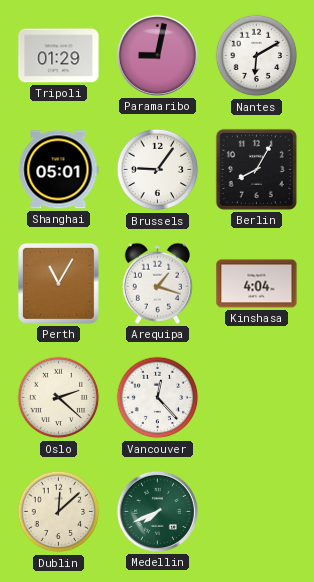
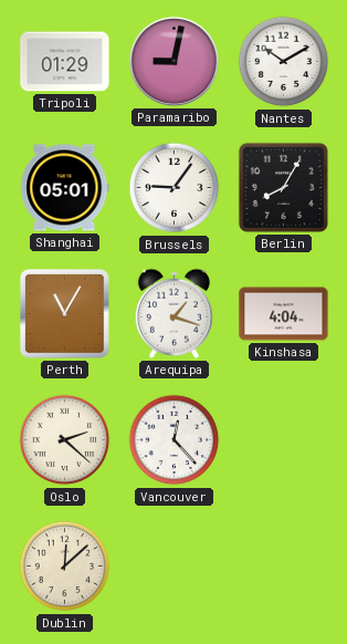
Nantes: 6:10 -> 10:10
Medellin: 7:41 -> none
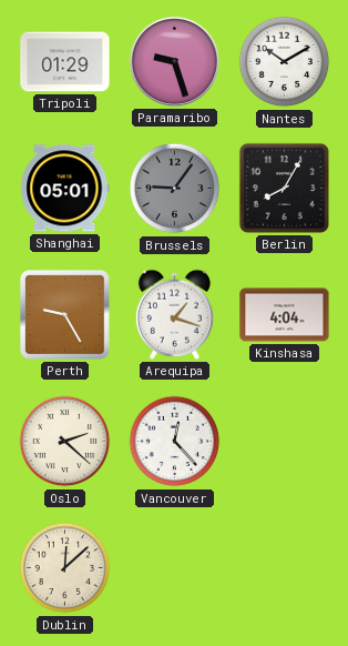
Paramaribo: 9:02 -> 9:27
Brussels dial: white -> grey
Perth: 11:05 -> 9:25
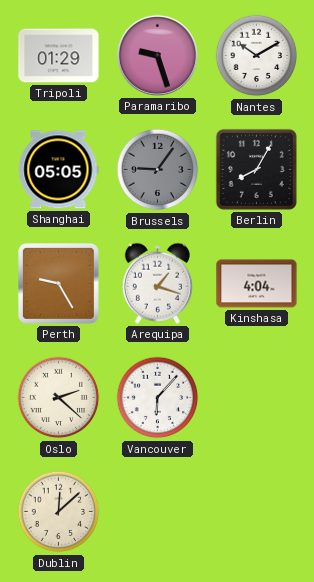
Shanghai: 05:01 -> 05:05
Vancouver: 12:23 -> 6:07
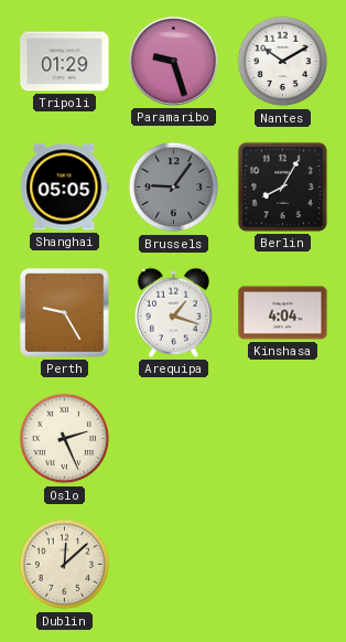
Oslo: 2:22 -> 2:26
Vancouver: 6:07 -> none
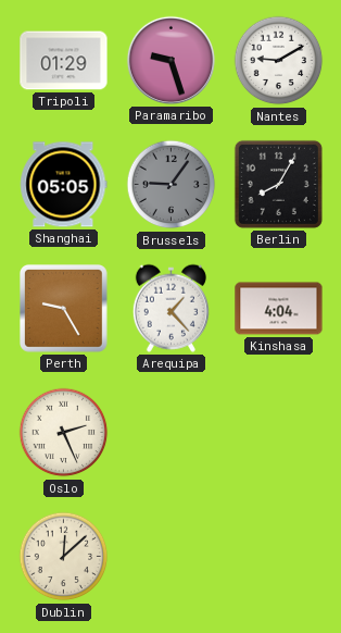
Nantes: 10:10 -> 9:10
Arequipa: 1:18 -> 1:23
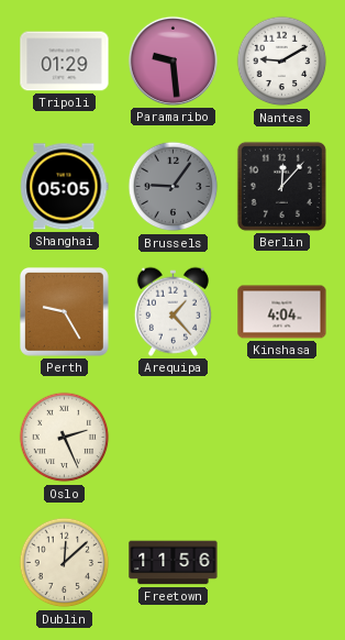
Paramaribo: 9:27 -> 9:29
Berlin: 8:05 -> 12:07
Freetown: none -> 11:56
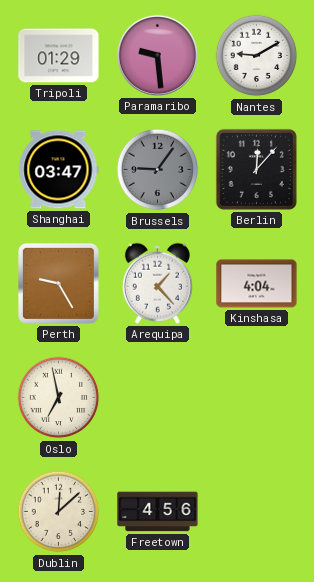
Shanghai: 05:05 -> 03:47
Oslo: 2:26 -> 6:58
Freetown: 11:56 -> 4:56
